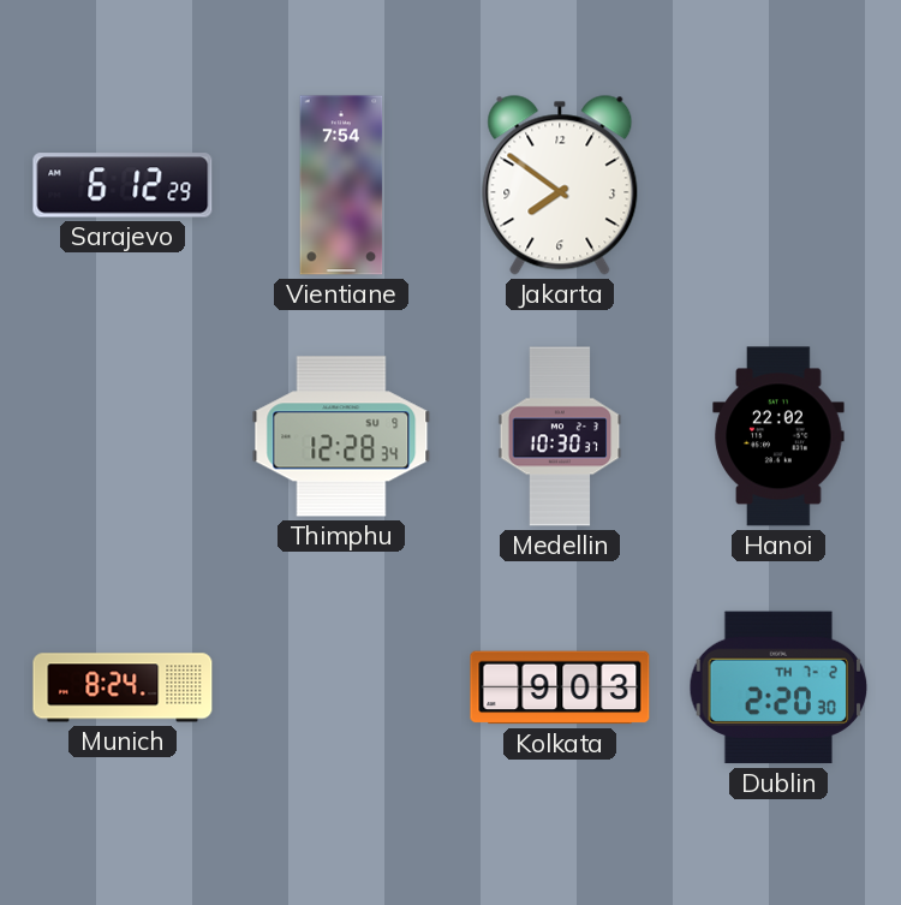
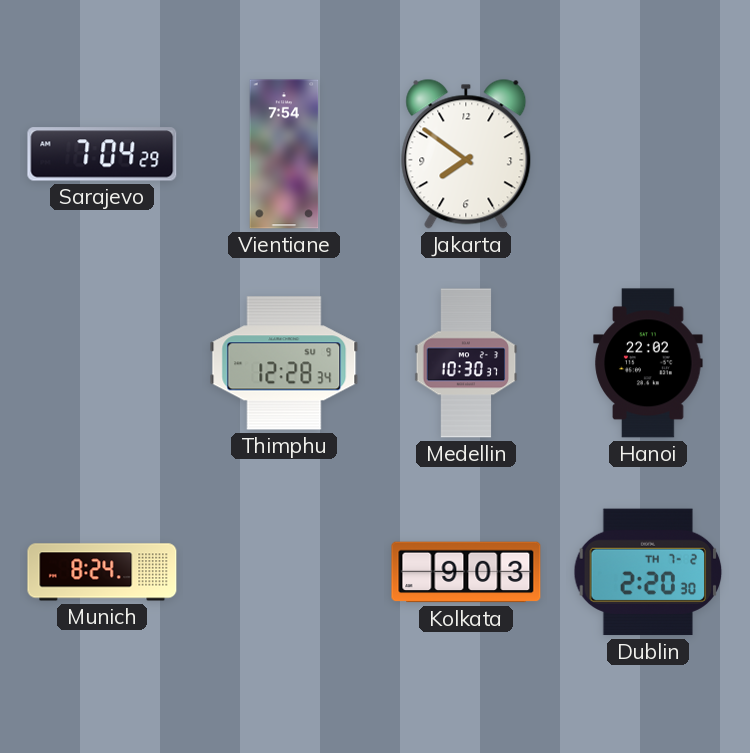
Sarajevo: 6:12 -> 7:04
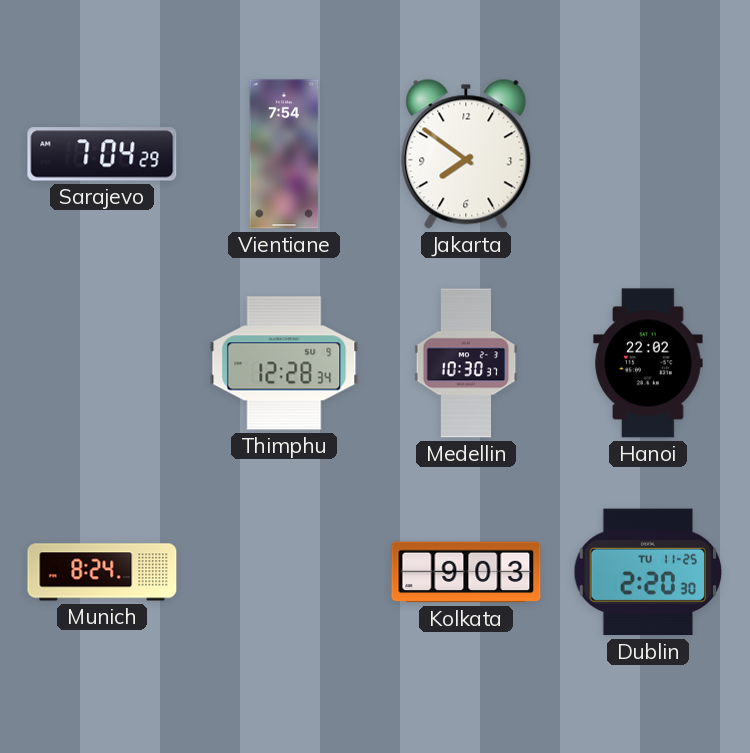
Dublin date: TH 7-2 -> TU 11-25
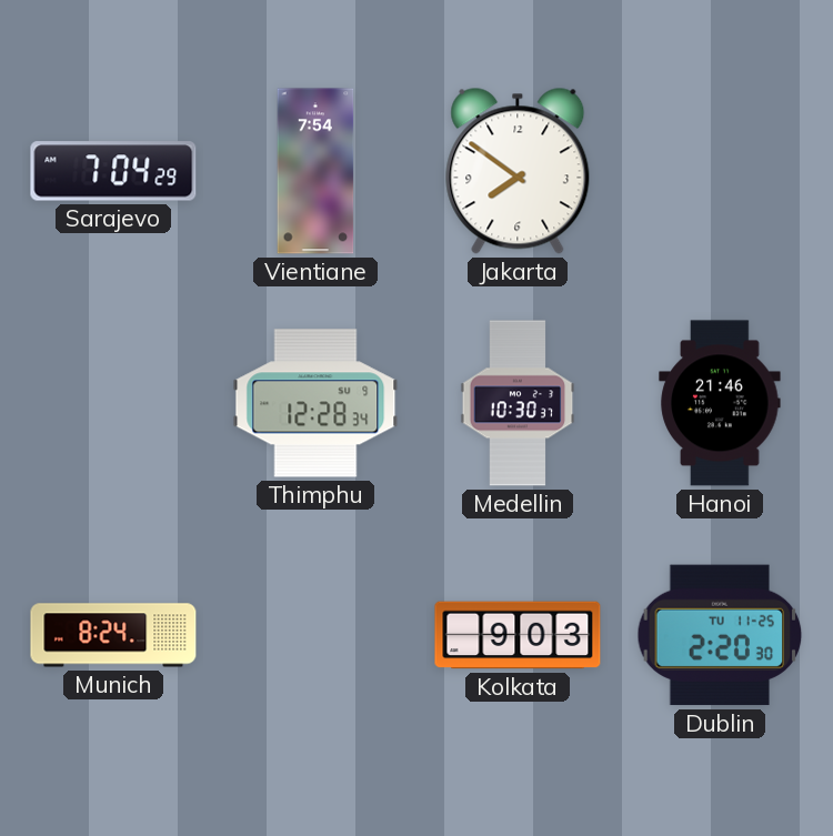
Hanoi: 22:02 -> 21:46
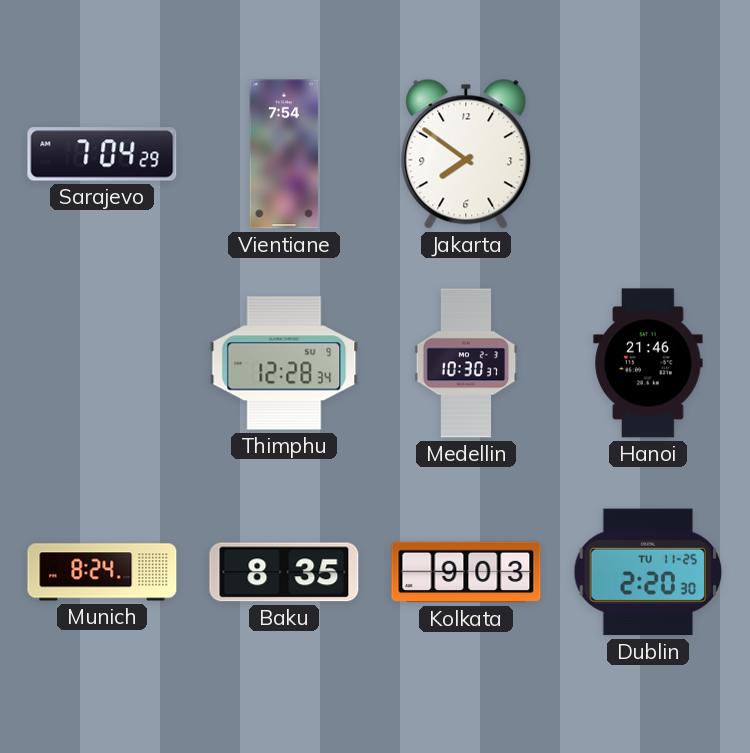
Baku: none -> 8:35
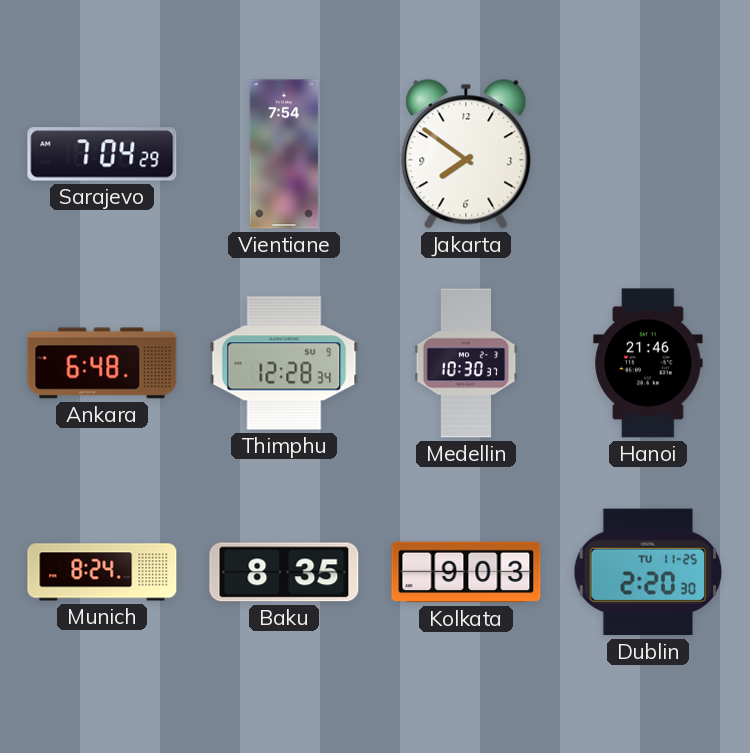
Ankara: none -> 6:48
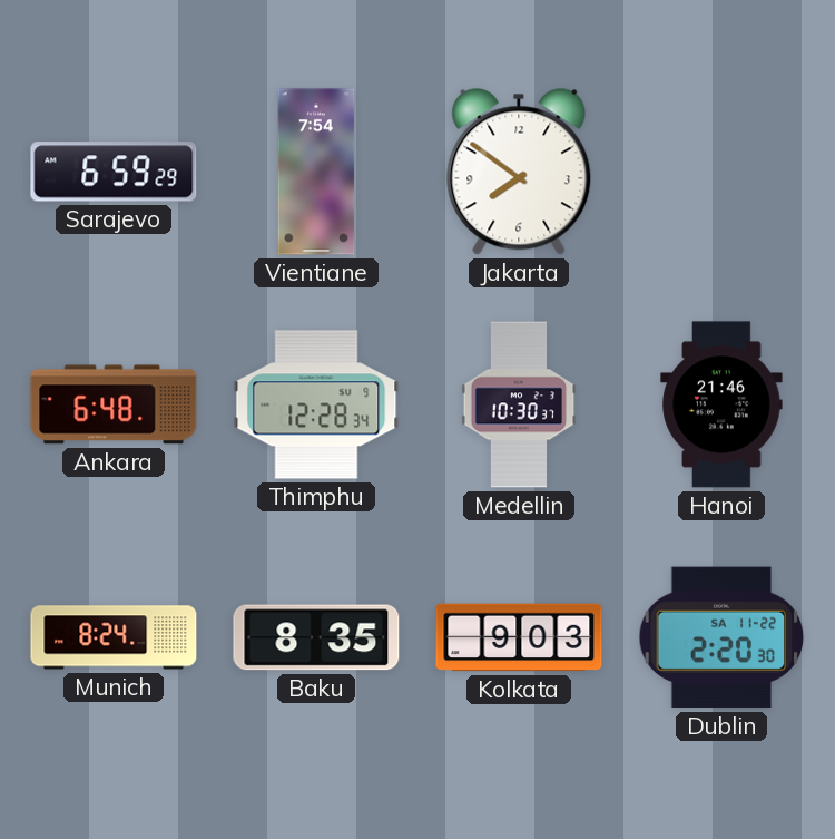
Sarajevo: 7:04 -> 6:59
Dublin date: TU 11-25 -> SA 11-22
